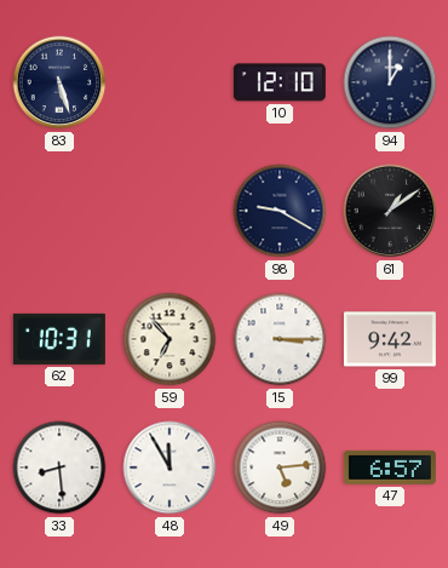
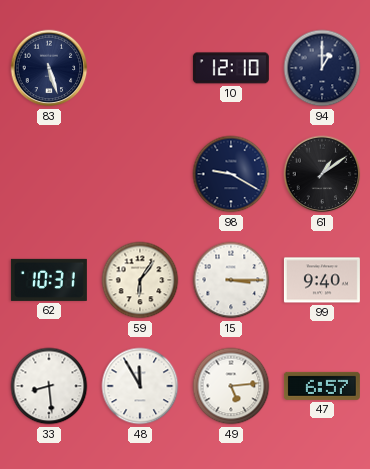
59: 6:53 -> 6:06
99: 9:42 -> 9:40
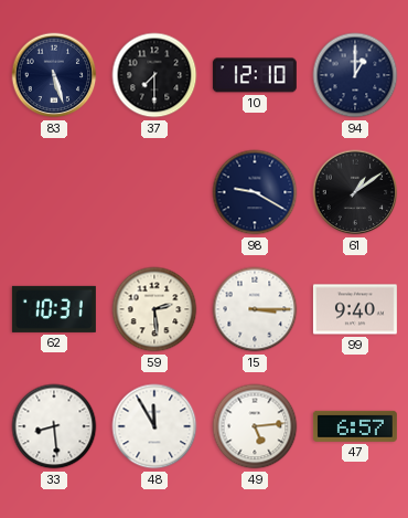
37: none -> 7:30
59: 6:06 -> 2:29
